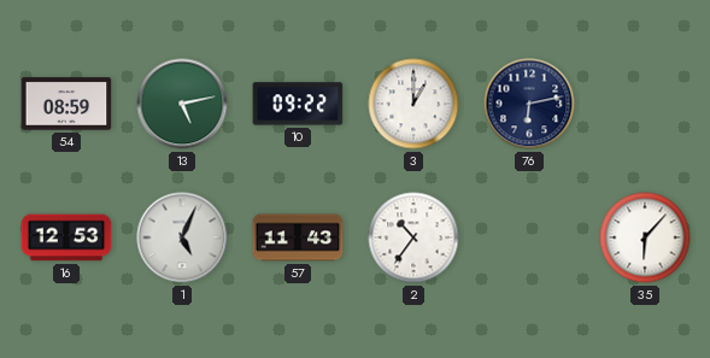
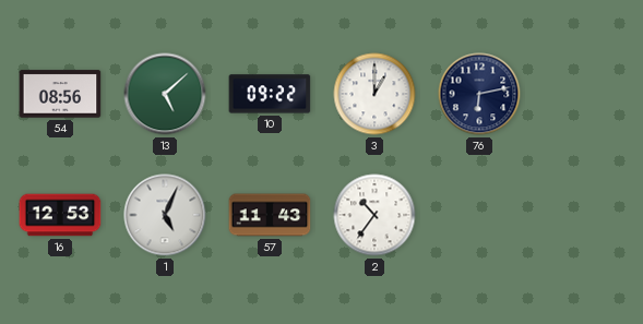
54: 08:59 -> 08:56
13: 5:13 -> 5:08
35: 6:07 -> none
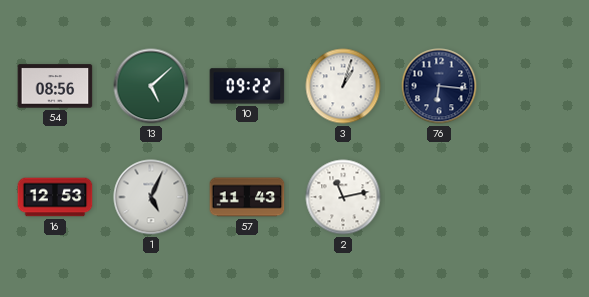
3: 1:00 -> 1:03
76: 6:13 -> 6:16
2: 10:36 -> 11:13
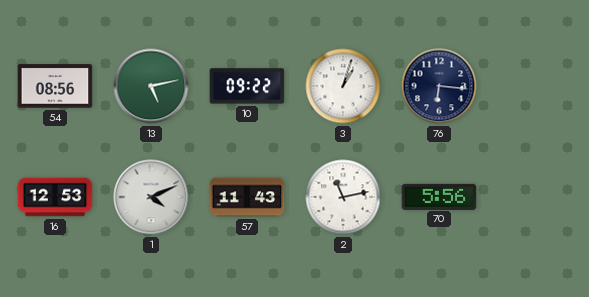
13: 5:08 -> 5:13
1: 5:04 -> 4:11
70: none -> 5:56
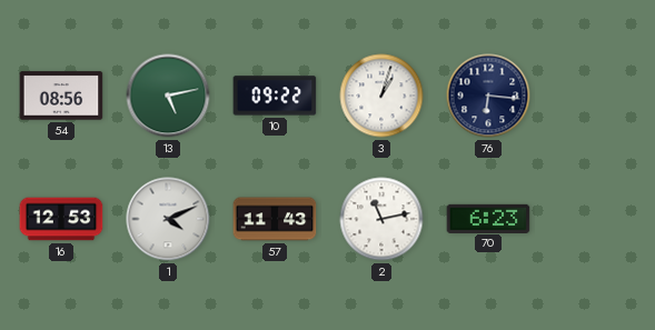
70: 5:56 -> 6:23
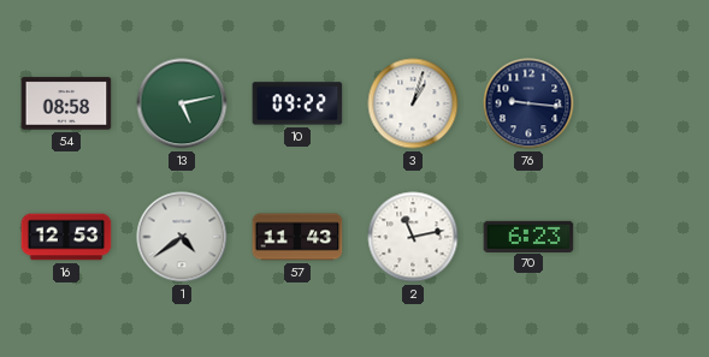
54: 08:56 -> 08:58
76: 6:16 -> 9:16
1: 4:11 -> 4:39
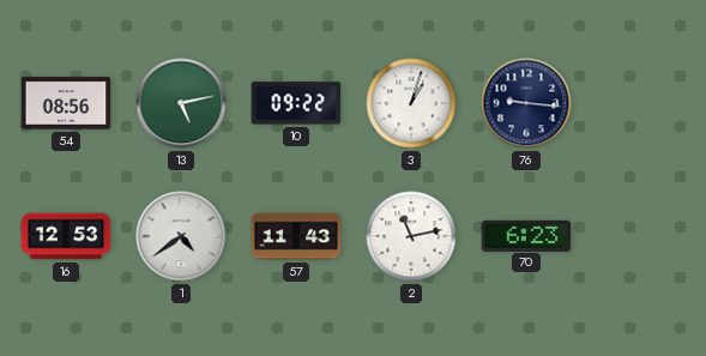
54: 08:58 -> 08:56
